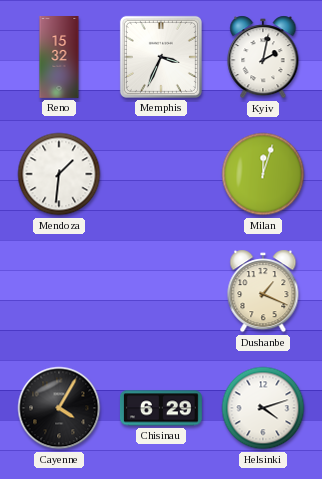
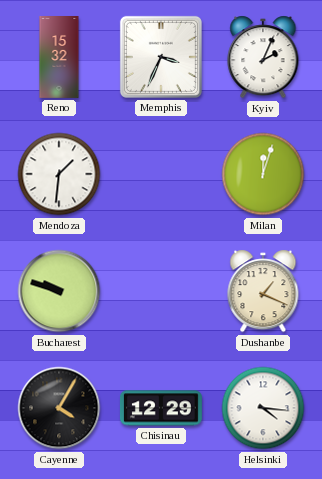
Kyiv: 2:02 -> 2:04
Bucharest: none -> 9:48
Chisinau: 6:29 -> 12:29
Helsinki: 4:12 -> 4:16
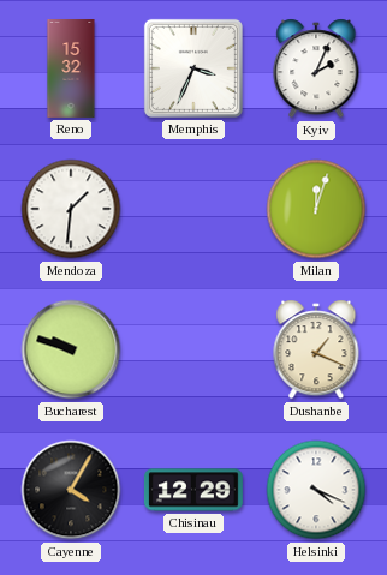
Helsinki: 4:16 -> 4:19
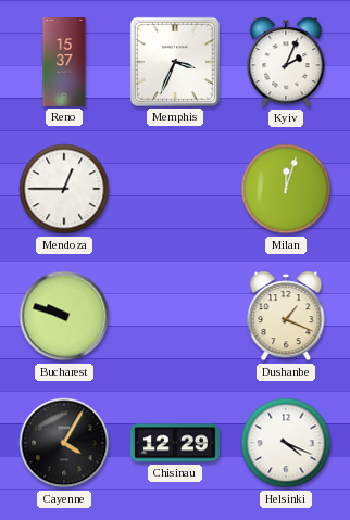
Reno: 15:32 -> 15:37
Mendoza: 1:31 -> 12:45
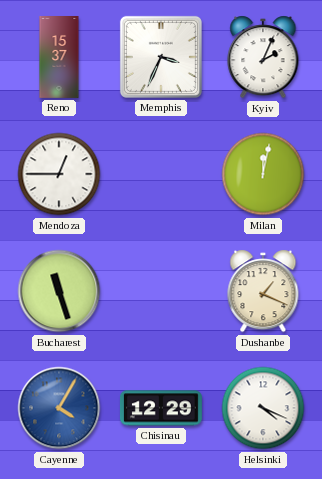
Milan: 12:03 -> 12:02
Bucharest: 9:48 -> 11:27
Cayenne dial: black -> blue
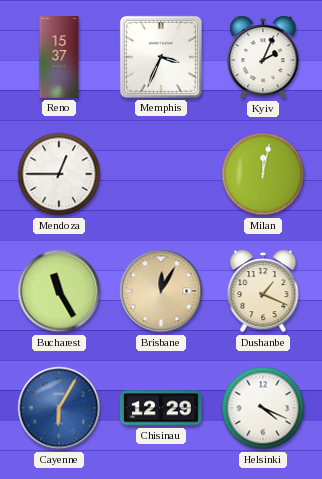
Bucharest: 11:27 -> 11:25
Brisbane: none -> 12:05
Cayenne: 4:05 -> 6:05
